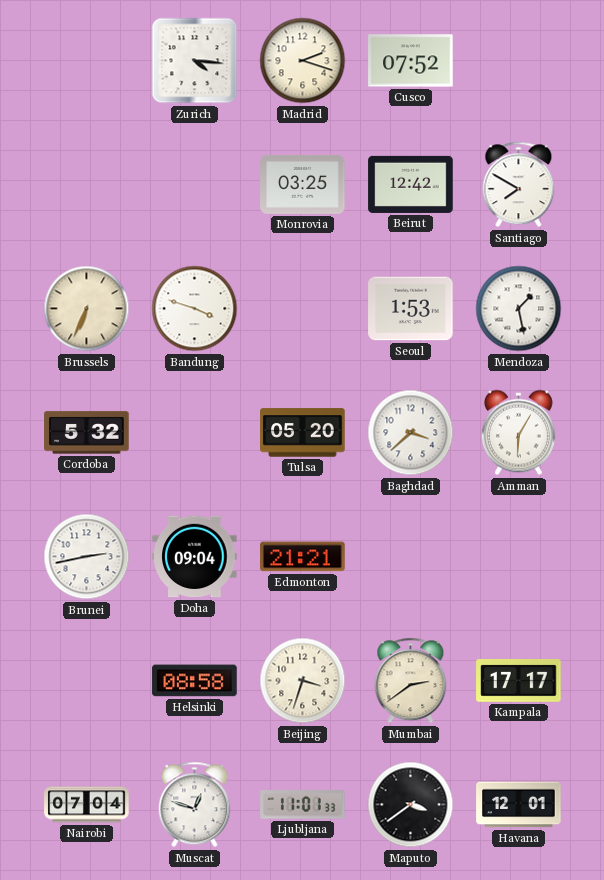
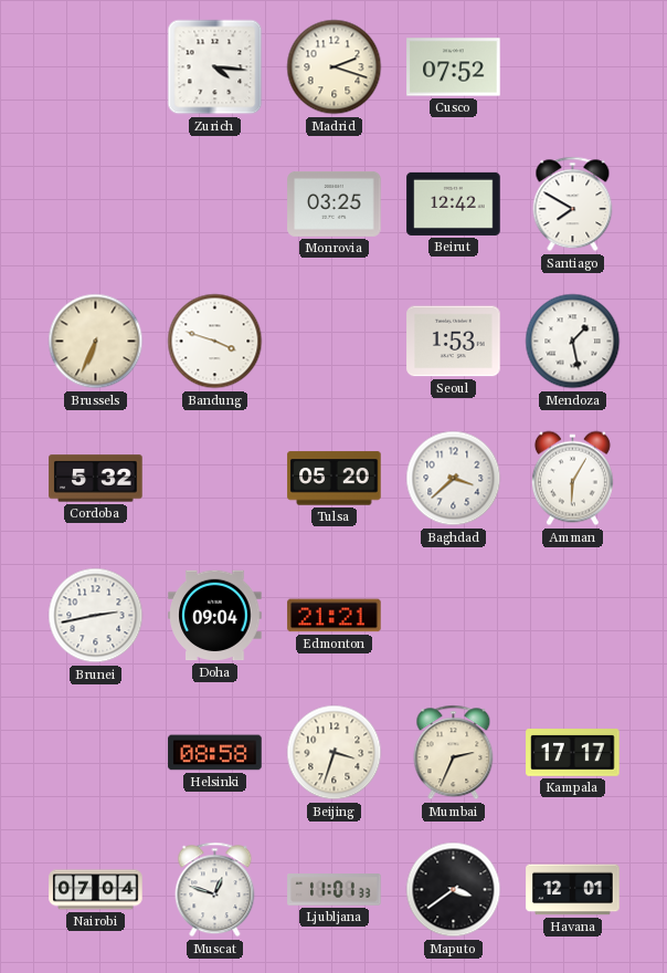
Mumbai: 2:39 -> 2:34
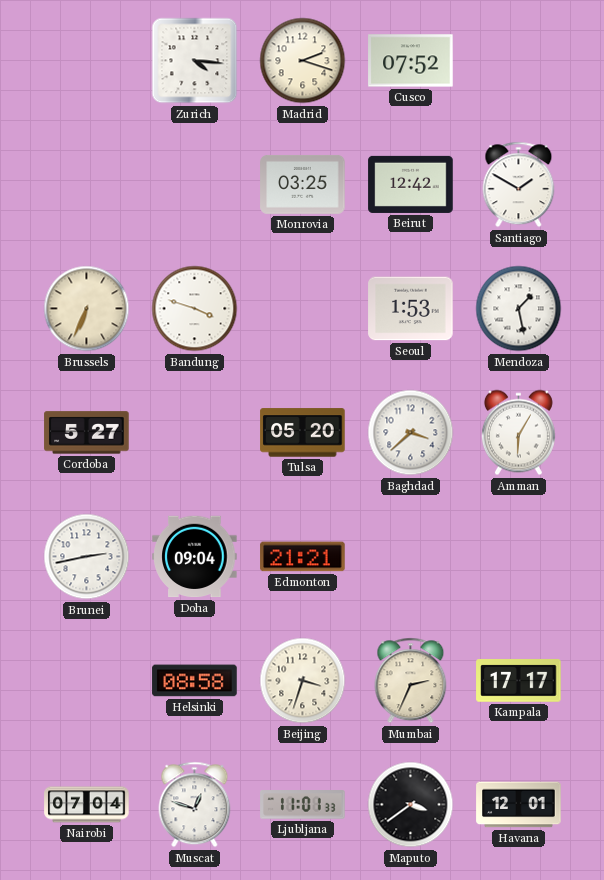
Santiago: 7:50 -> 1:50
Cordoba: 5:32 -> 5:27
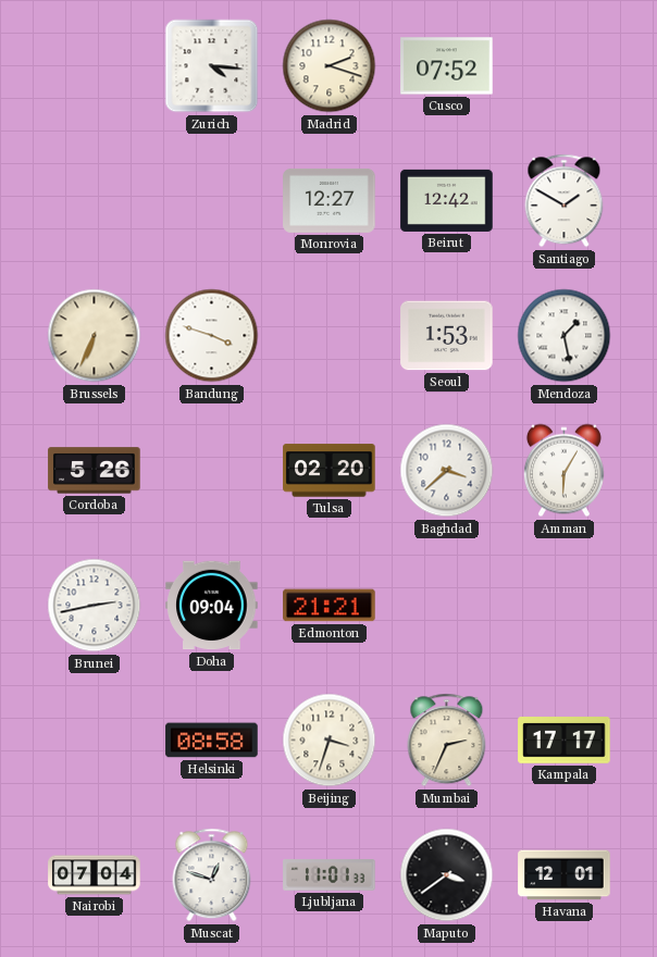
Monrovia: 03:25 -> 12:27
Cordoba: 5:27 -> 5:26
Tulsa: 05:20 -> 02:20
